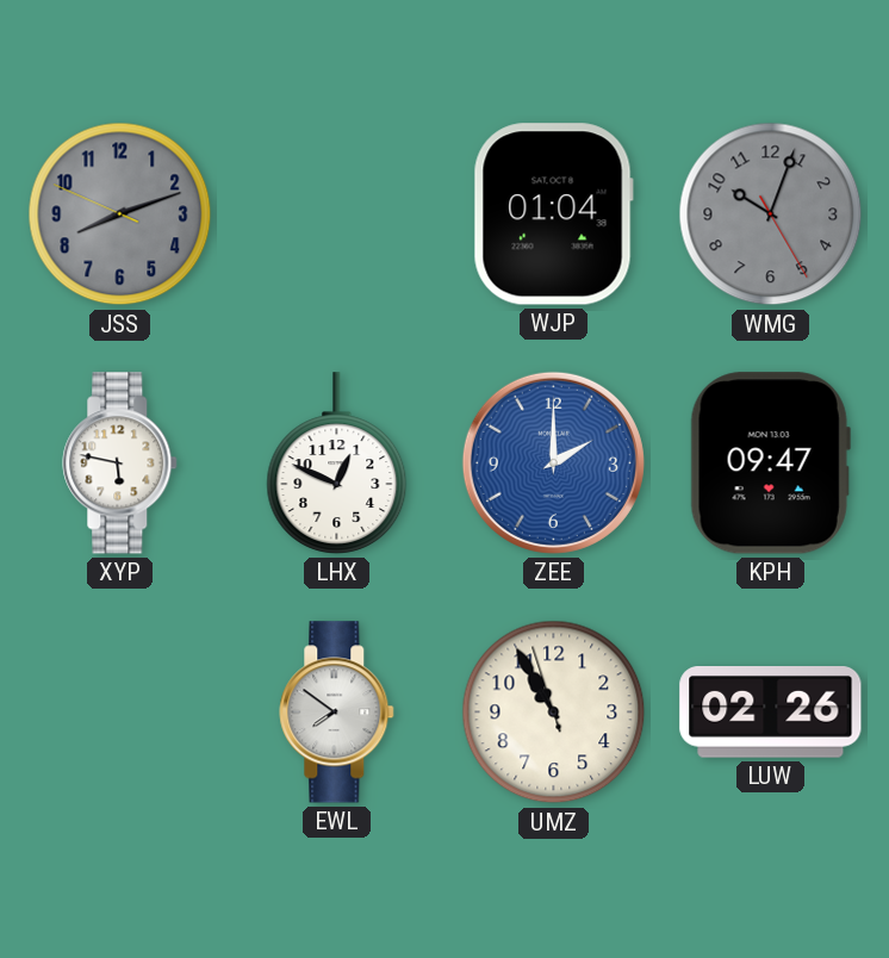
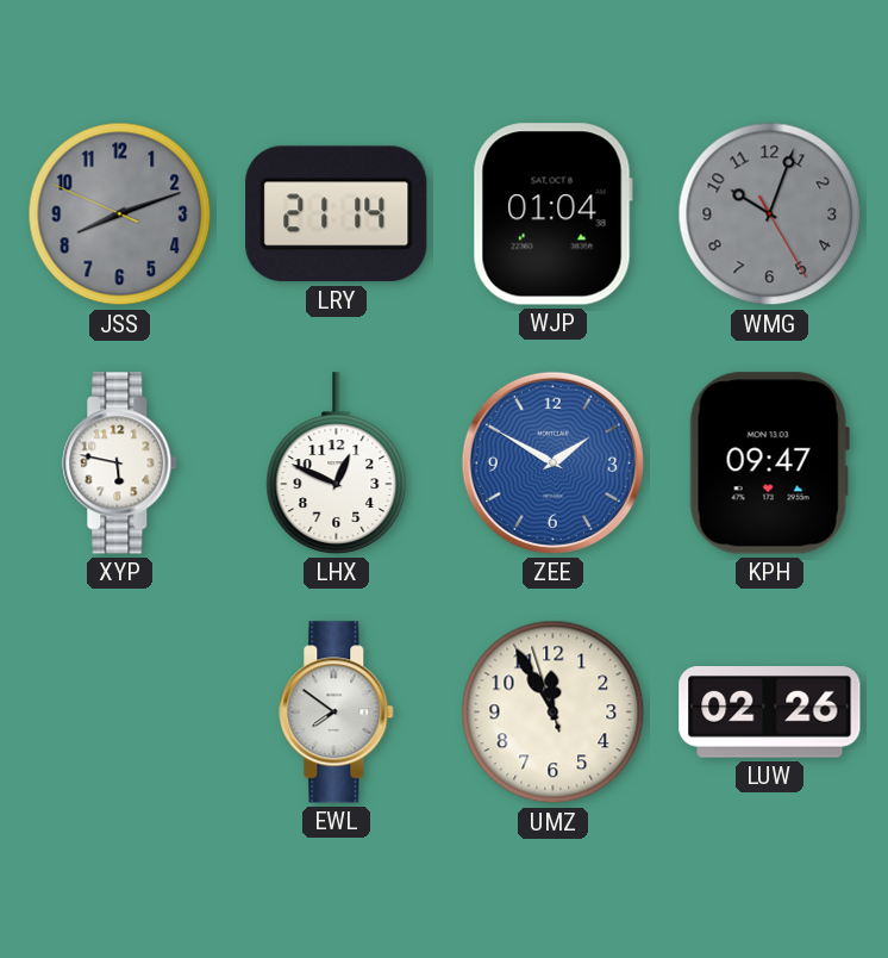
LRY: none -> 21:14
ZEE: 2:00 -> 1:50
UMZ: 10:54 -> 11:54
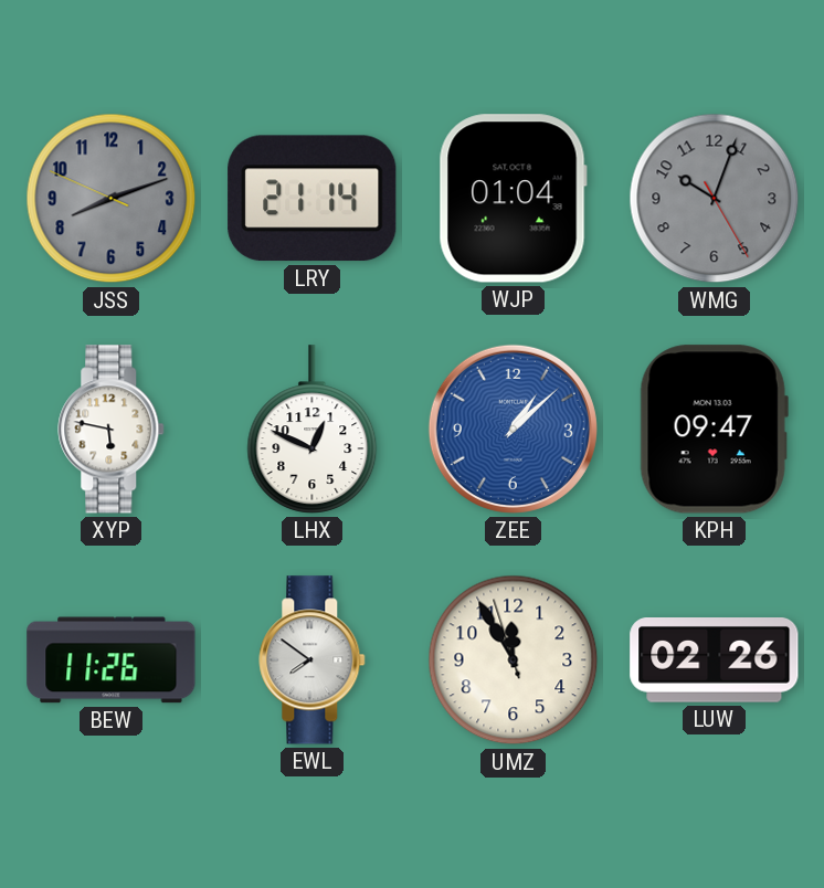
ZEE: 1:50 -> 1:08
BEW: none -> 11:26
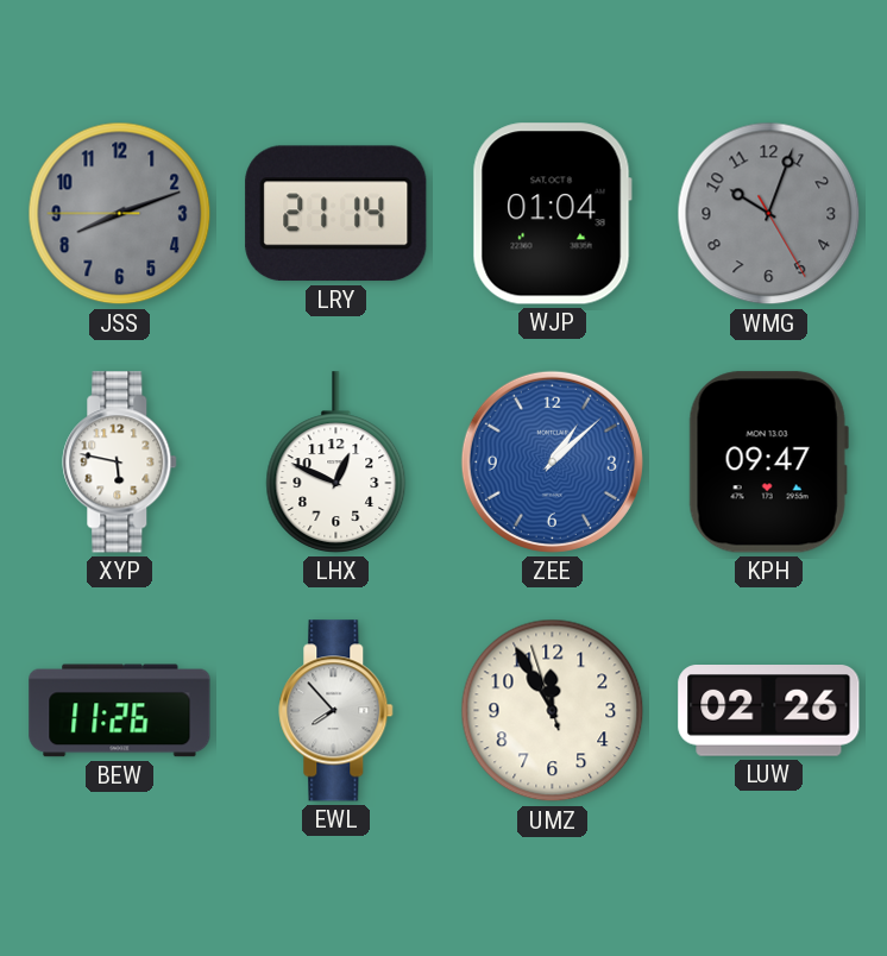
JSS: 8:11:49 -> 8:11:45
EWL: 7:51 -> 7:53
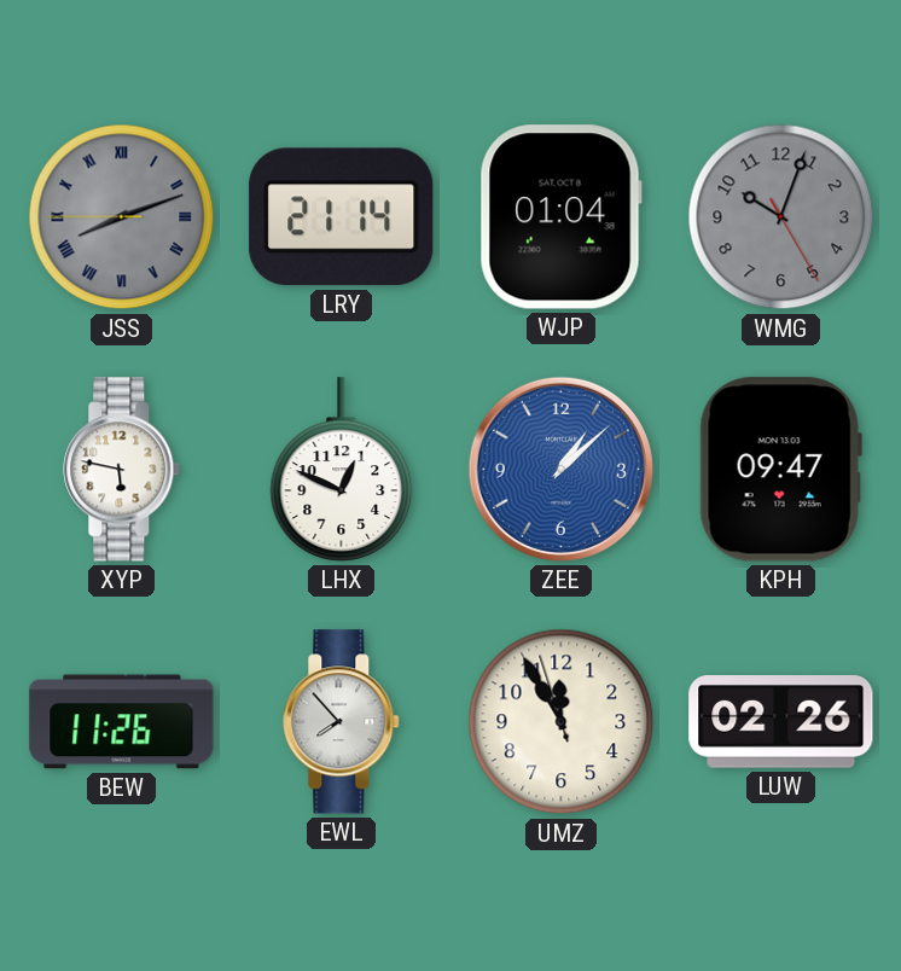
JSS numerals: Arabic -> Roman
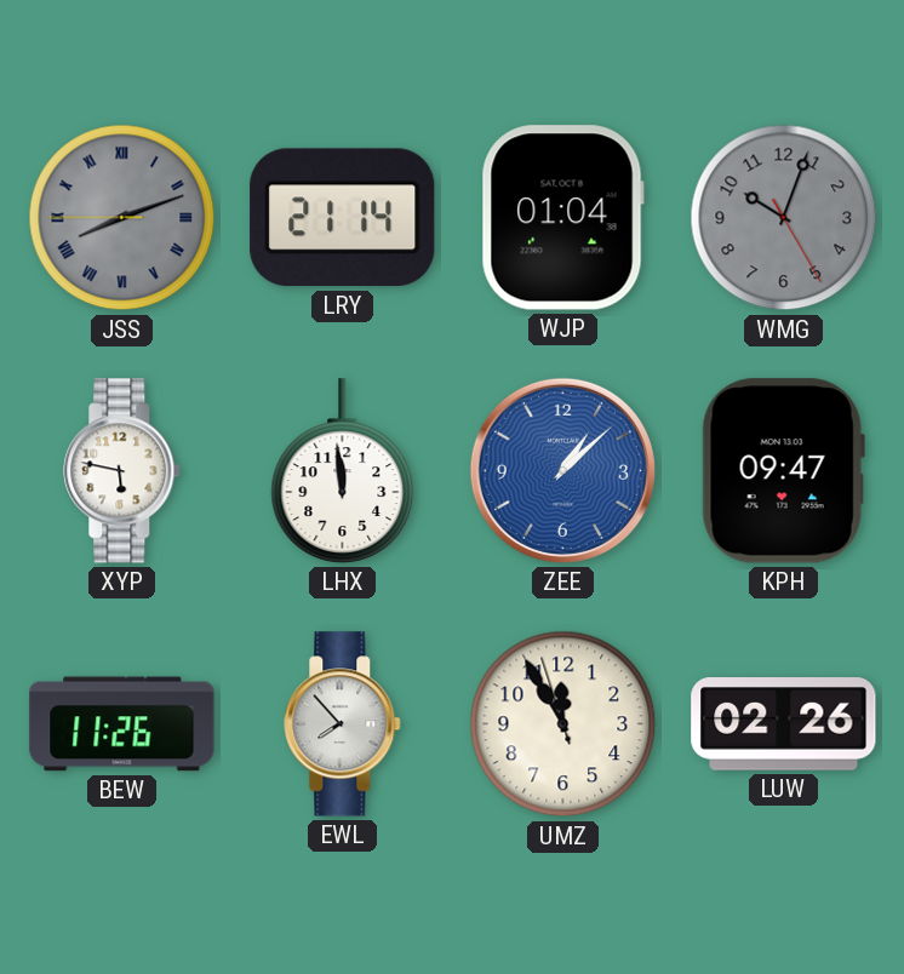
LHX: 12:49 -> 11:59
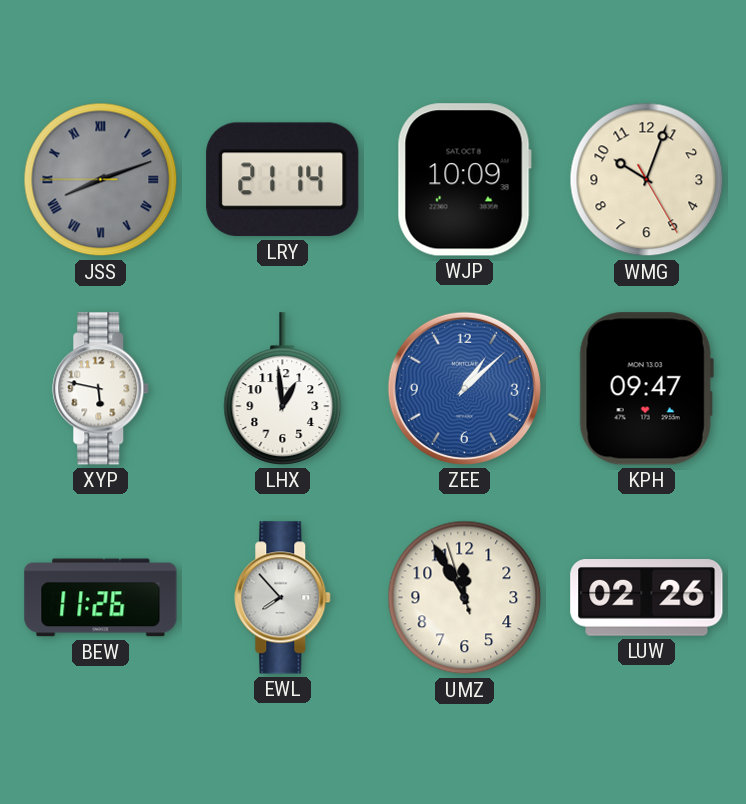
WJP: 01:04 -> 10:09
WMG dial: grey -> cream
LHX: 11:59 -> 12:59
